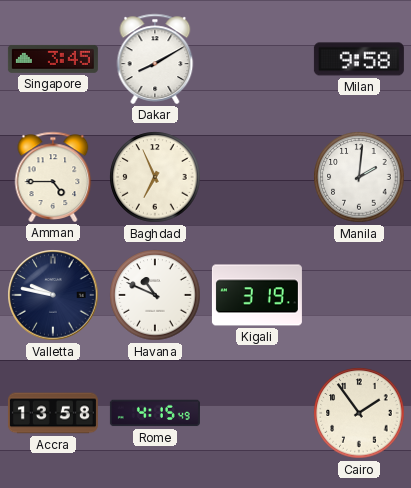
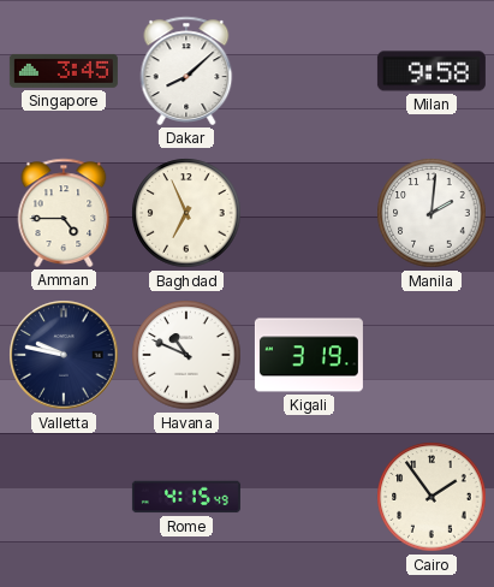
Dakar: 8:10 -> 8:08
Accra: 13:58 -> none
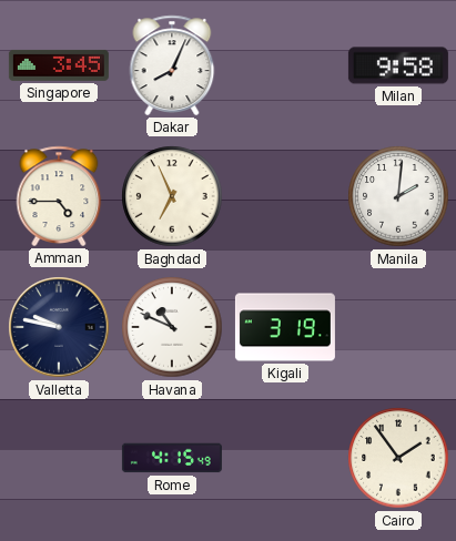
Dakar: 8:08 -> 8:04
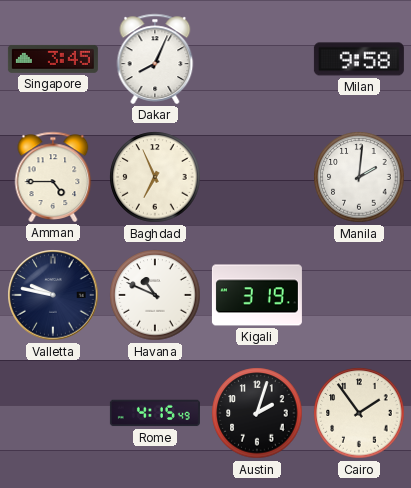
Austin: none -> 2:03
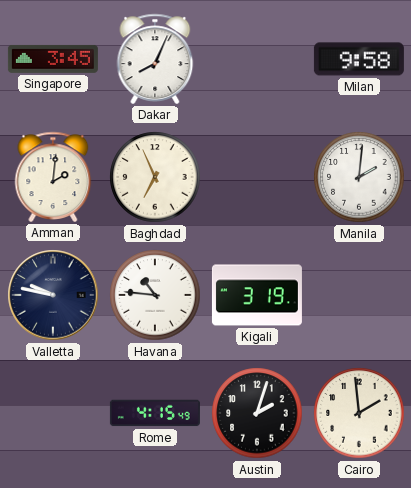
Amman: 4:45 -> 2:01
Havana: 10:49 -> 10:46
Cairo: 1:54 -> 1:59
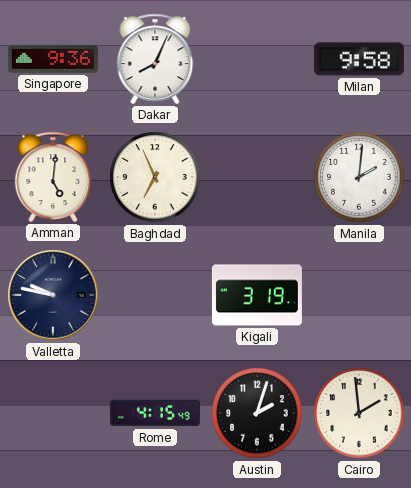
Singapore: 3:45 -> 9:36
Amman: 2:01 -> 5:01
Havana: 10:46 -> none
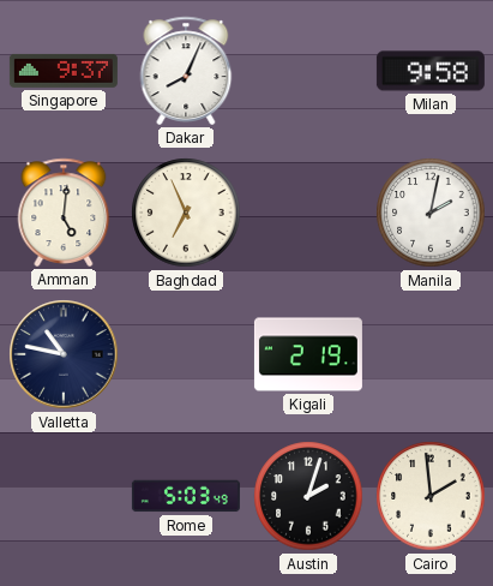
Singapore: 9:36 -> 9:37
Manila: 2:01 -> 2:02
Valletta: 9:47 -> 10:47
Kigali: 3:19 -> 2:19
Rome: 4:15 -> 5:03
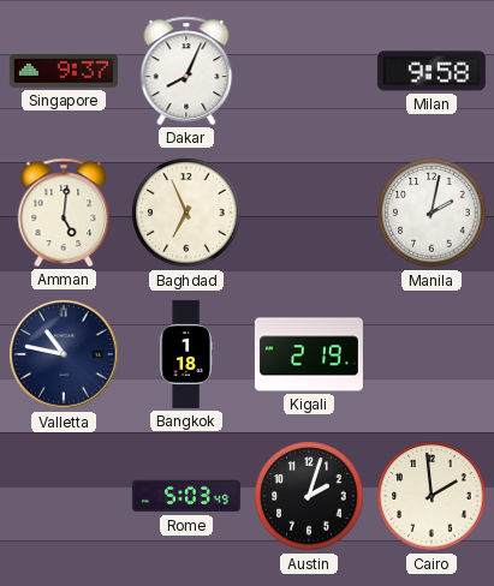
Bangkok: none -> 1:18
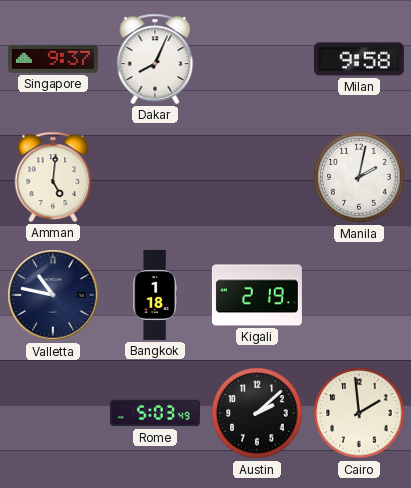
Baghdad: 6:56 -> none
Austin: 2:03 -> 2:08
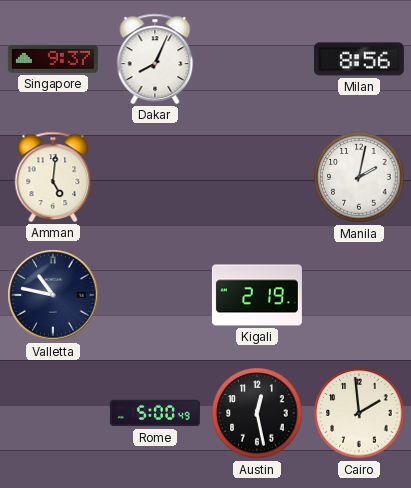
Milan: 9:58 -> 8:56
Bangkok: 1:18 -> none
Rome: 5:03 -> 5:00
Austin: 2:08 -> 12:28
